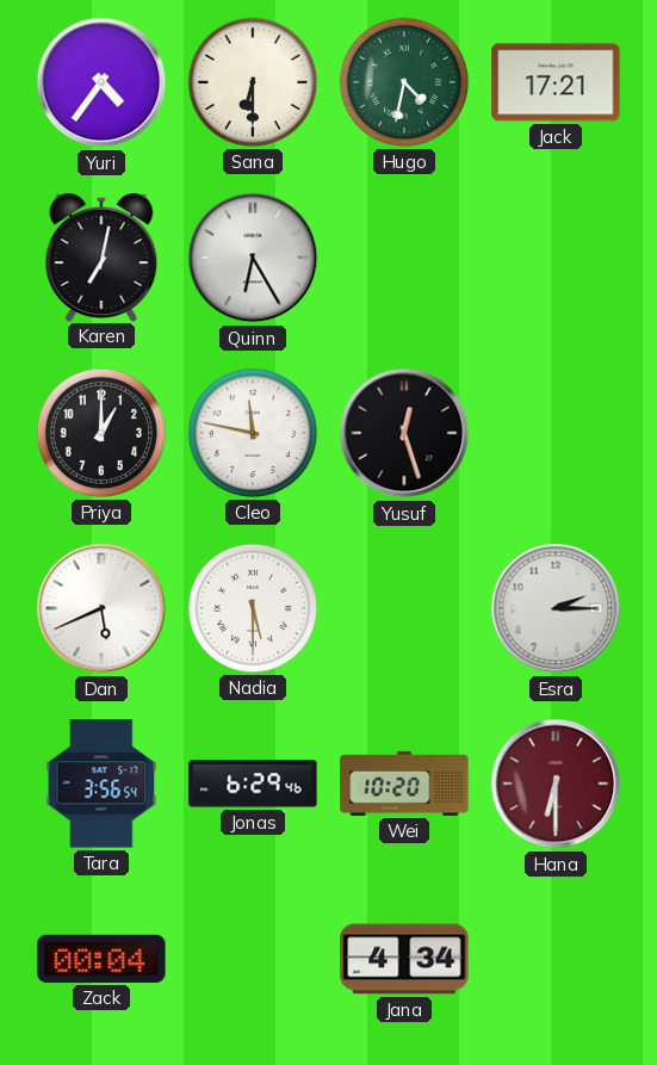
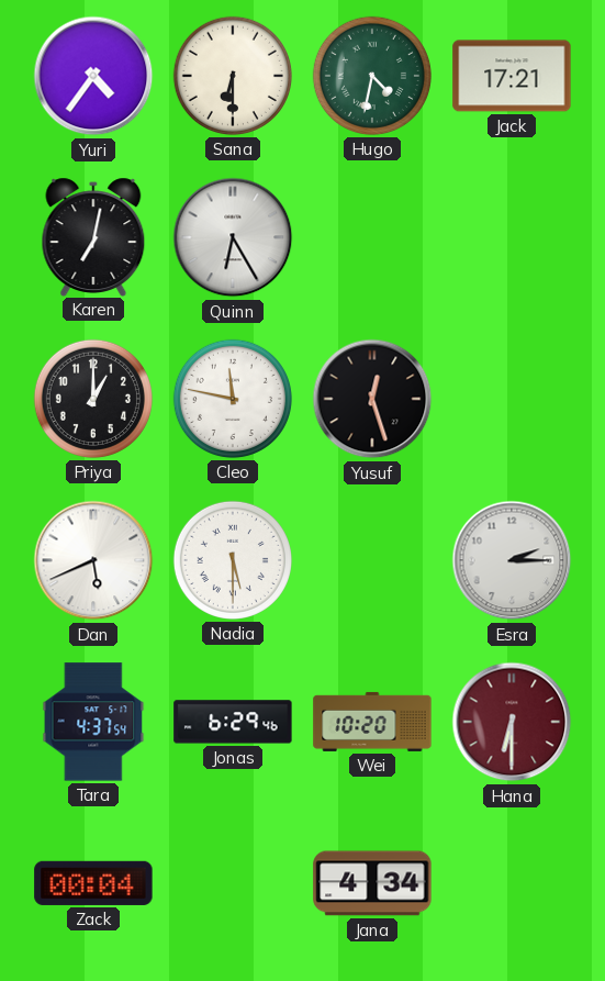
Tara: 3:56 -> 4:37
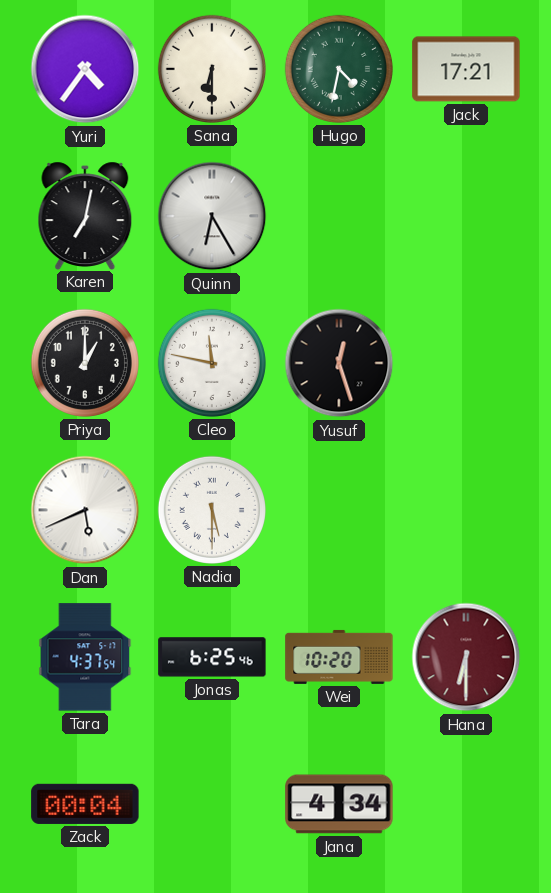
Esra: 2:15 -> none
Jonas: 6:29 -> 6:25
